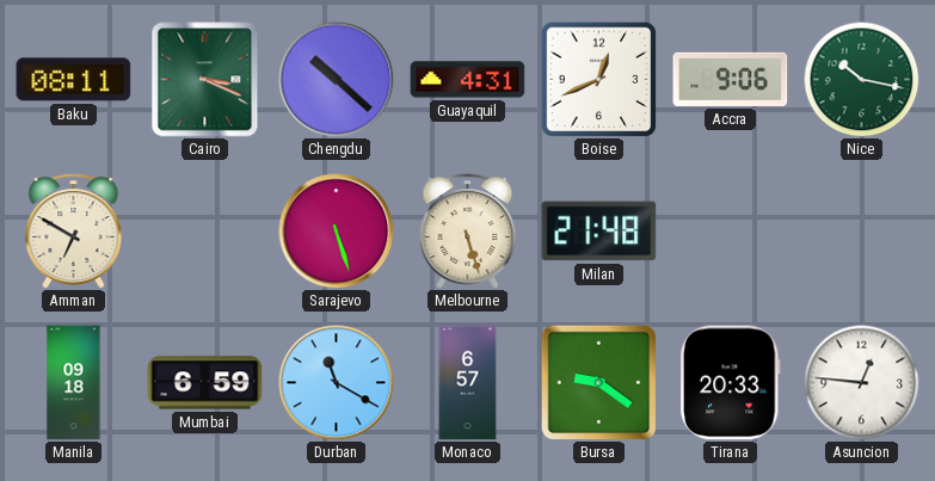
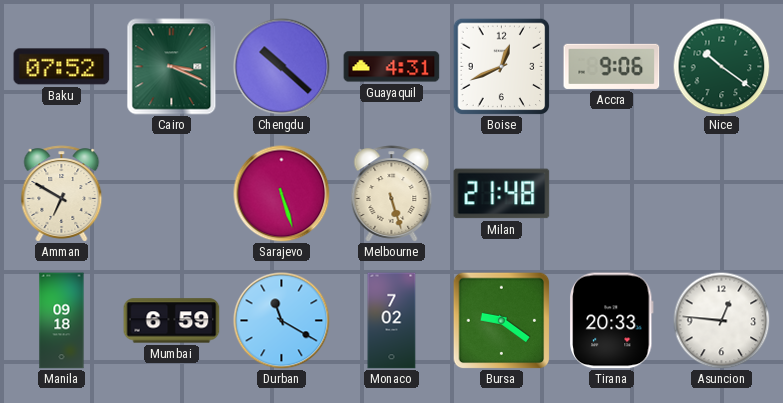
Baku: 08:11 -> 07:52
Nice: 10:17 -> 10:21
Monaco: 6:57 -> 7:02
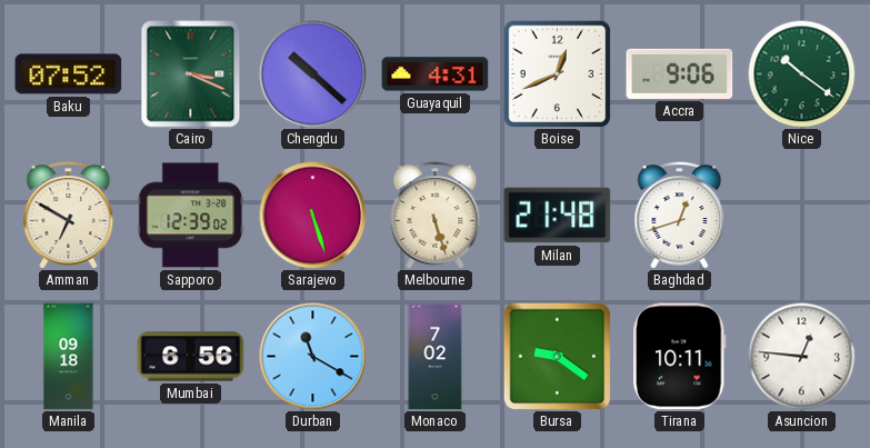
Sapporo: none -> 12:39
Baghdad: none -> 12:42
Mumbai: 6:59 -> 6:56
Tirana: 20:33 -> 10:11
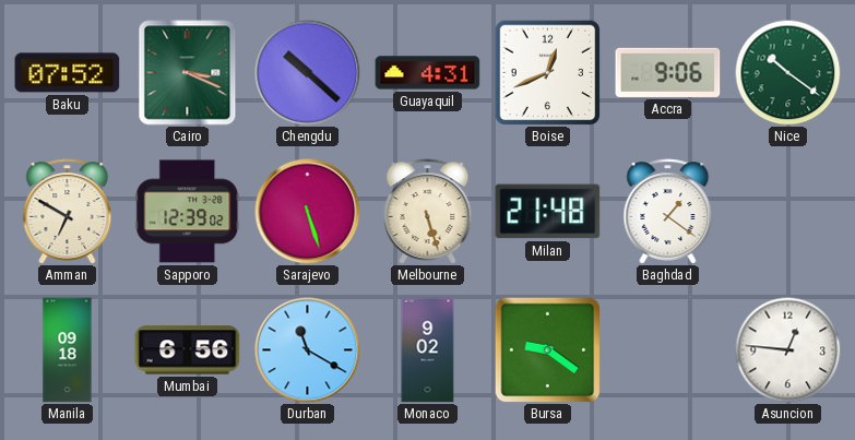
Baghdad: 12:42 -> 1:21
Monaco: 7:02 -> 9:02
Tirana: 10:11 -> none
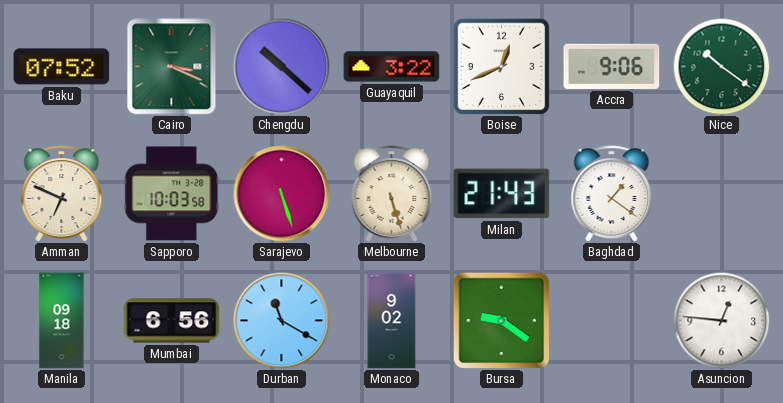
Guayaquil: 4:31 -> 3:22
Amman: 6:50 -> 6:49
Sapporo: 12:39 -> 10:03
Milan: 21:48 -> 21:43
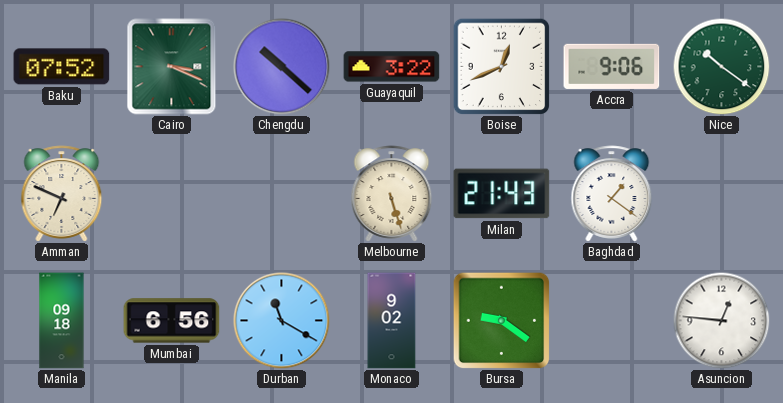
Sapporo: 10:03 -> none
Sarajevo: 5:27 -> none
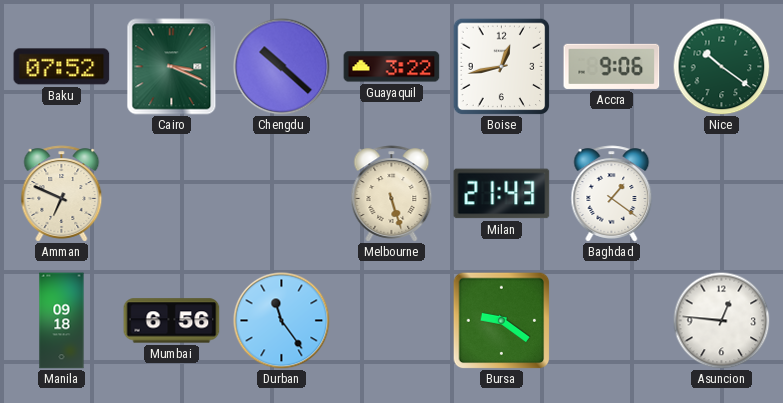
Boise: 12:41 -> 12:43
Durban: 11:20 -> 11:24
Monaco: 9:02 -> none
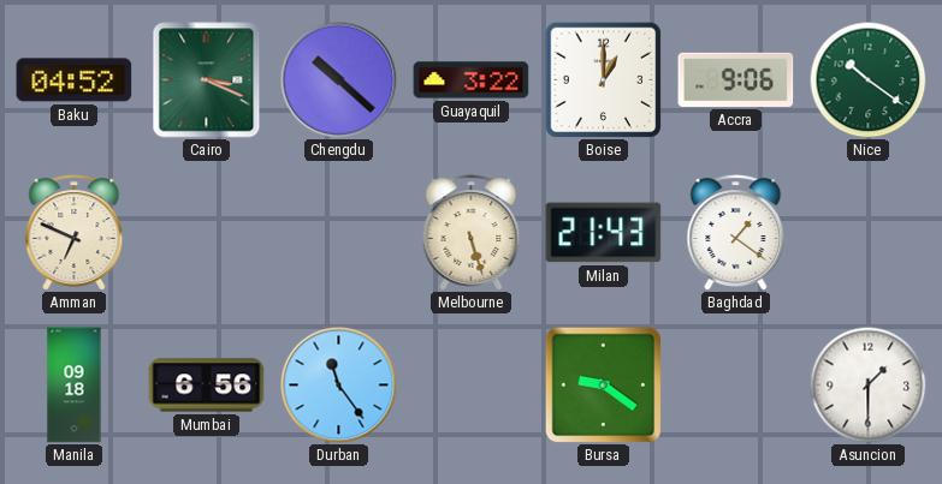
Baku: 07:52 -> 04:52
Boise: 12:43 -> 1:00
Asuncion: 12:46 -> 1:30
